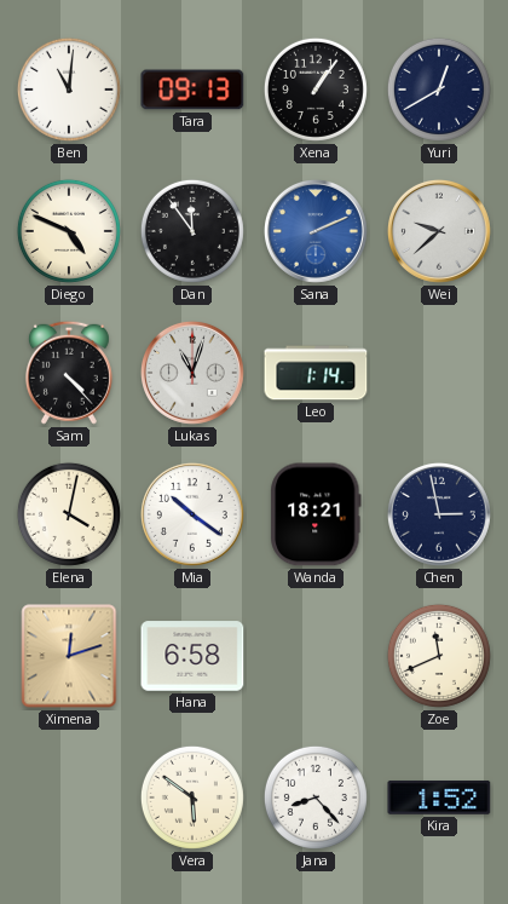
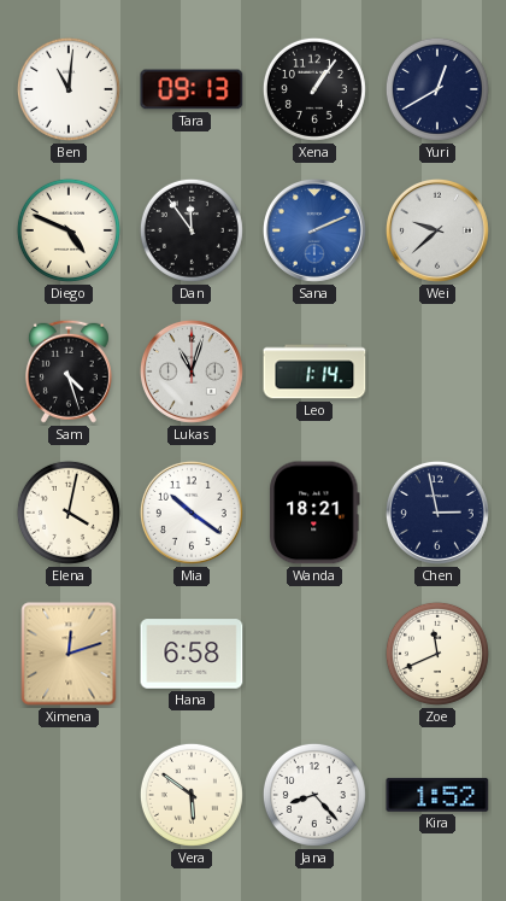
Sam: 4:23 -> 4:27
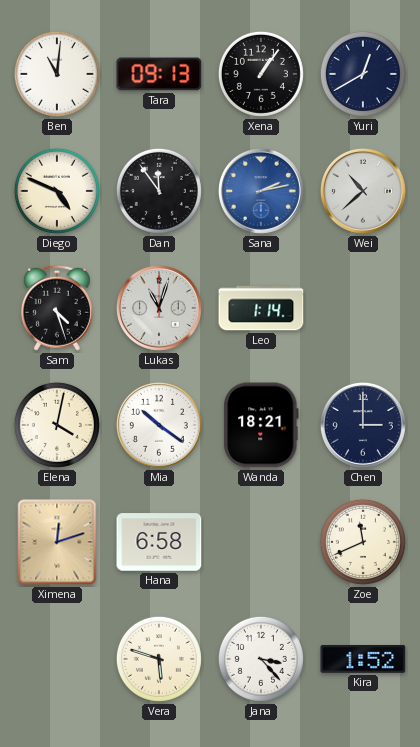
Sana: 2:11 -> 2:13
Wei: 9:38 -> 10:38
Chen: 2:58 -> 3:00
Vera: 5:51 -> 5:48
Jana: 8:23 -> 3:23
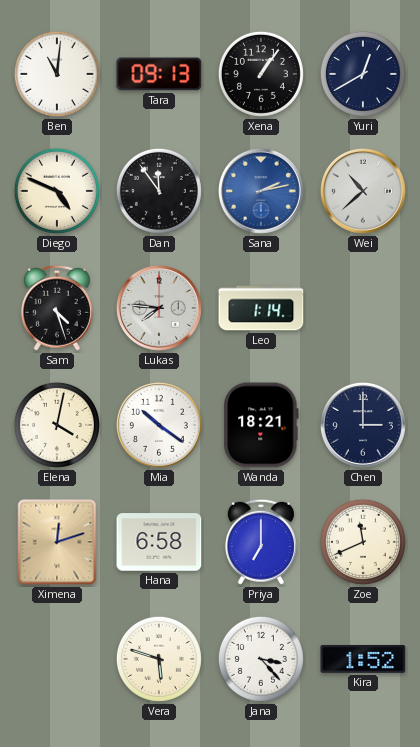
Lukas: 11:03 -> 7:46
Priya: none -> 7:00
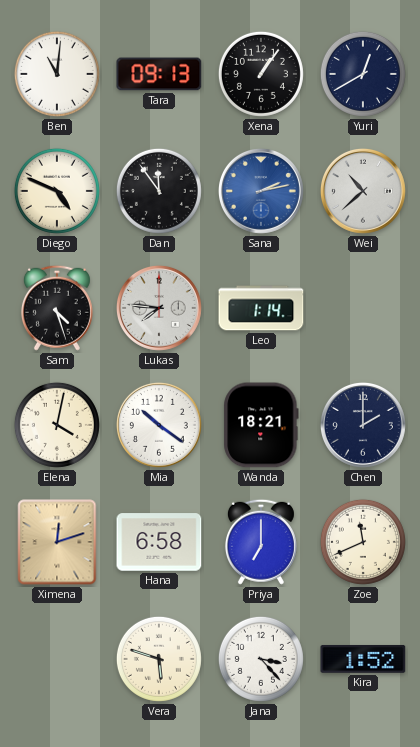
Chen: 3:00 -> 2:00
